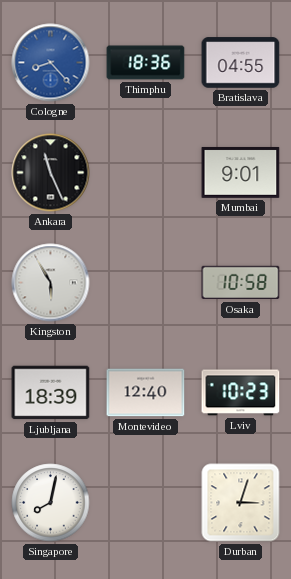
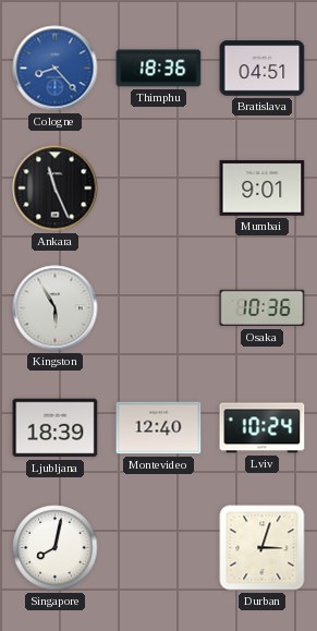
Bratislava: 04:55 -> 04:51
Osaka: 10:58 -> 10:36
Lviv: 10:23 -> 10:24
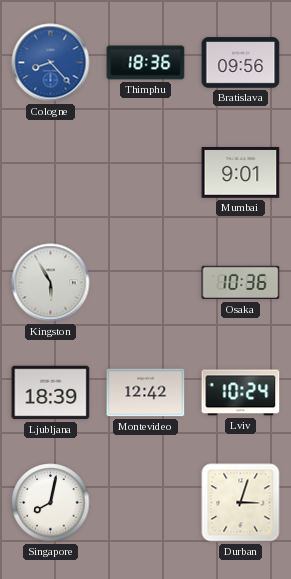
Bratislava: 04:51 -> 09:56
Ankara: 11:26 -> none
Montevideo: 12:40 -> 12:42
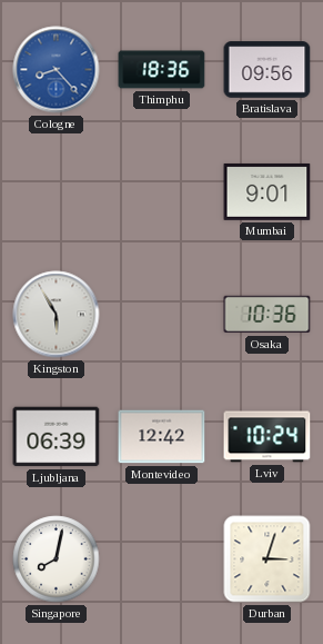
Ljubljana: 18:39 -> 06:39
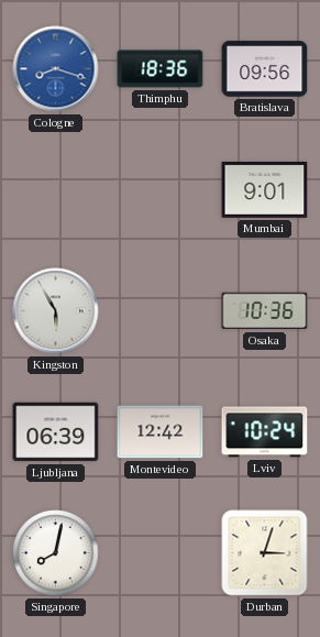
Cologne: 8:23 -> 8:18
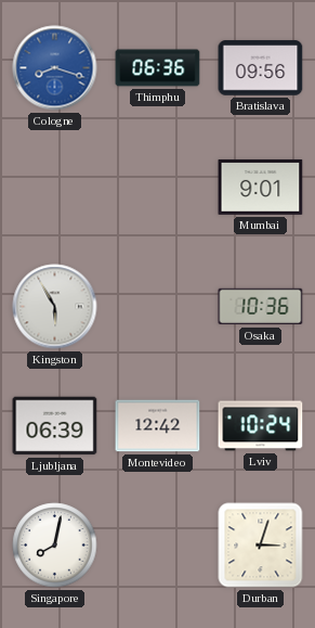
Thimphu: 18:36 -> 06:36
